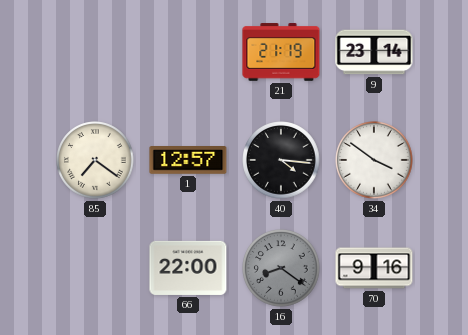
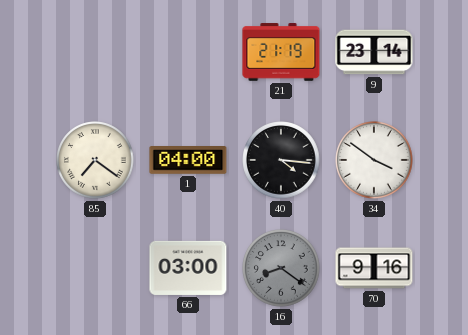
1: 12:57 -> 04:00
66: 22:00 -> 03:00
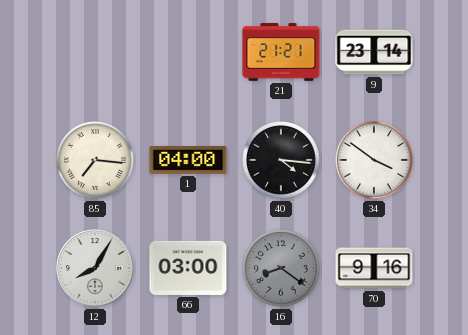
21: 21:19 -> 21:21
85: 7:21 -> 7:16
12: none -> 8:05
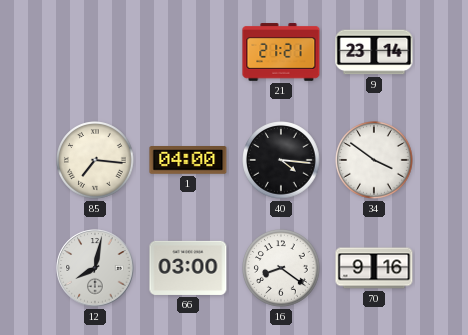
12: 8:05 -> 8:02
16 dial: grey -> white
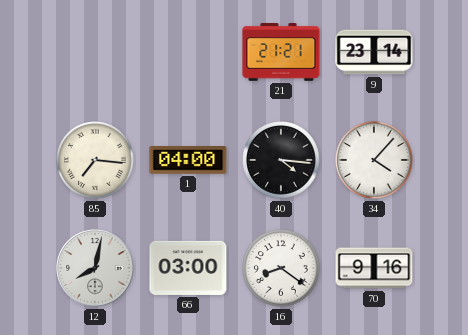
34: 3:51 -> 4:07
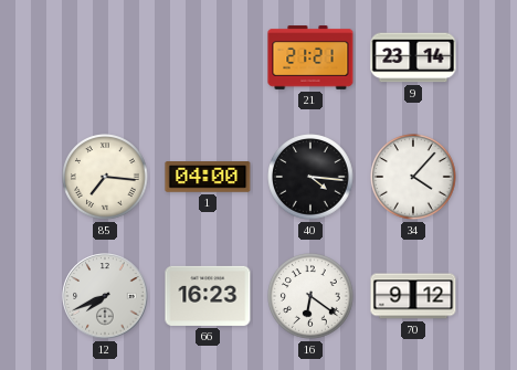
12: 8:02 -> 7:41
66: 03:00 -> 16:23
16: 8:21 -> 6:21
70: 9:16 -> 9:12
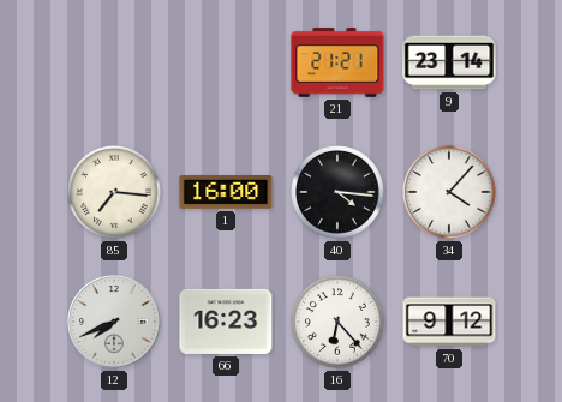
1: 04:00 -> 16:00
16: 6:21 -> 6:23
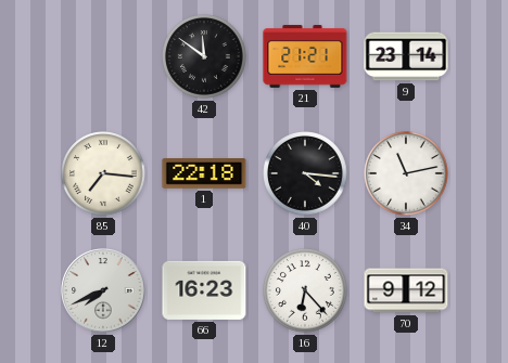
42: none -> 11:51
1: 16:00 -> 22:18
34: 4:07 -> 11:13
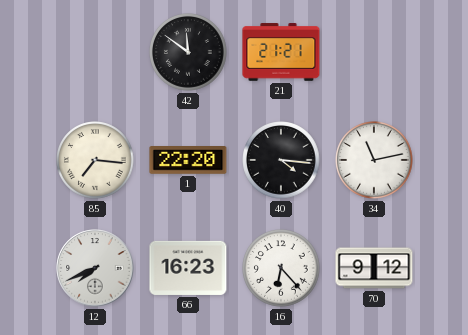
9: 23:14 -> none
1: 22:18 -> 22:20
